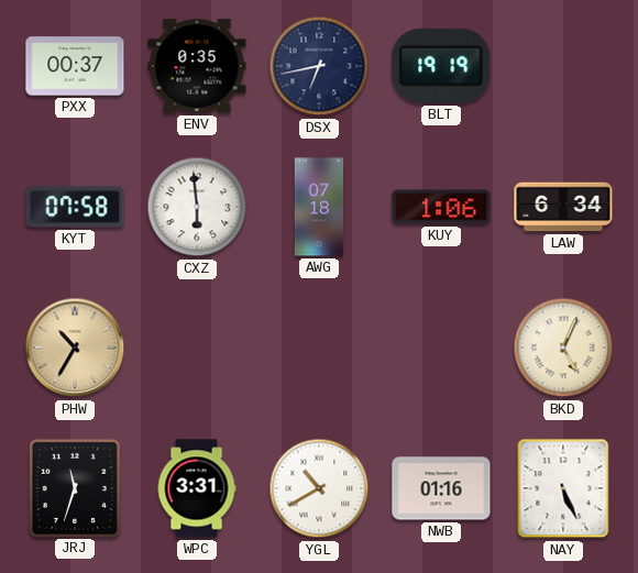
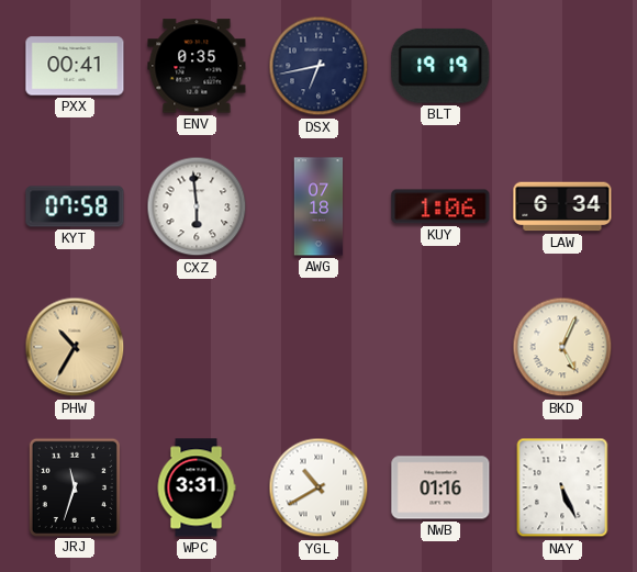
PXX: 00:37 -> 00:41
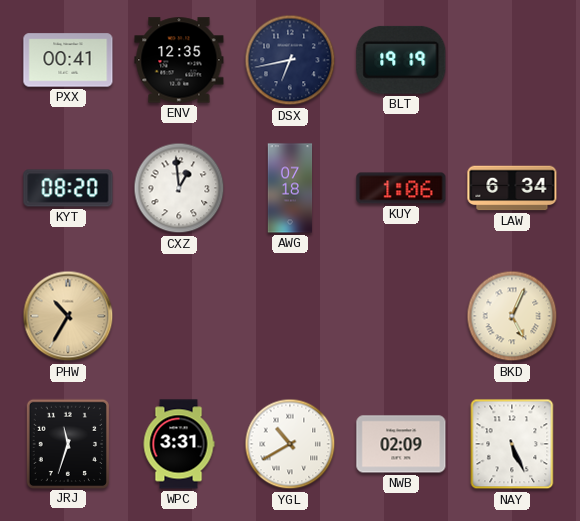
ENV: 0:35 -> 12:35
KYT: 07:58 -> 08:20
CXZ: 5:59 -> 12:59
NWB: 01:16 -> 02:09
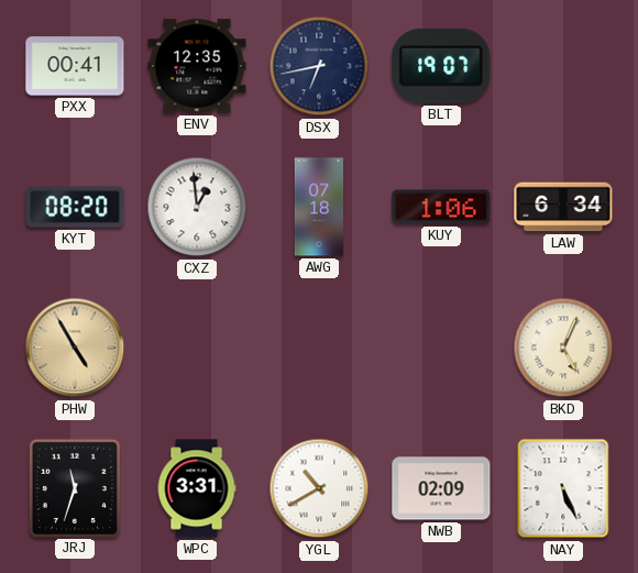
BLT: 19:19 -> 19:07
PHW: 10:35 -> 4:55
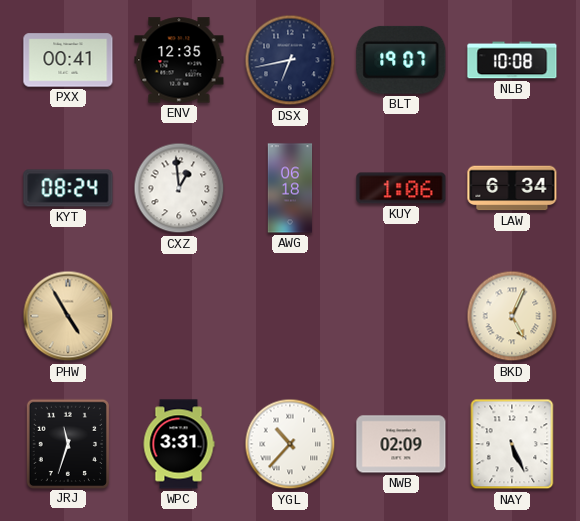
NLB: none -> 10:08
KYT: 08:20 -> 08:24
AWG: 07:18 -> 06:18
YGL: 10:40 -> 10:37
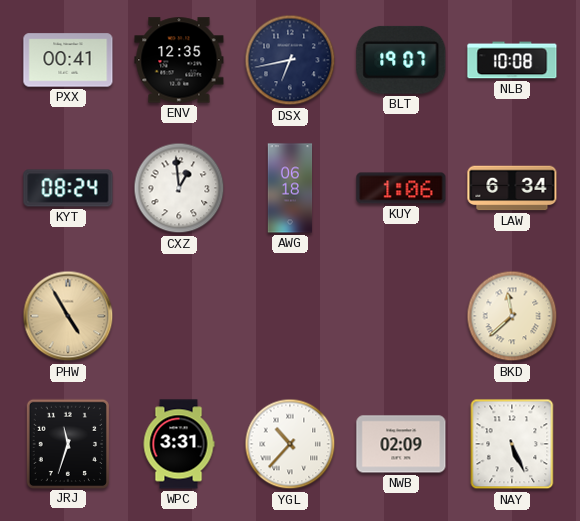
BKD: 5:04 -> 11:38
